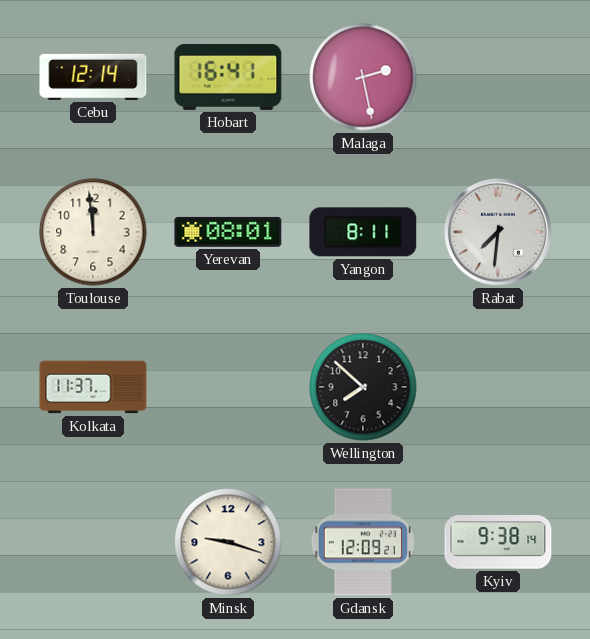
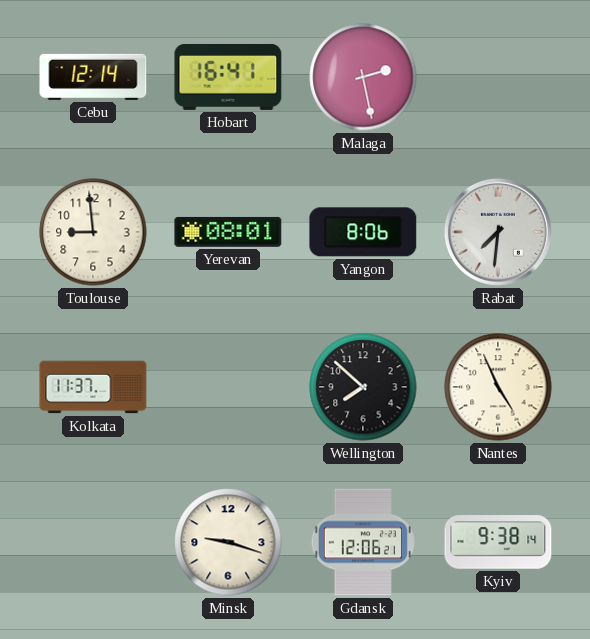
Toulouse: 11:59 -> 8:59
Yangon: 8:11 -> 8:06
Nantes: none -> 4:56
Gdansk: 12:09 -> 12:06
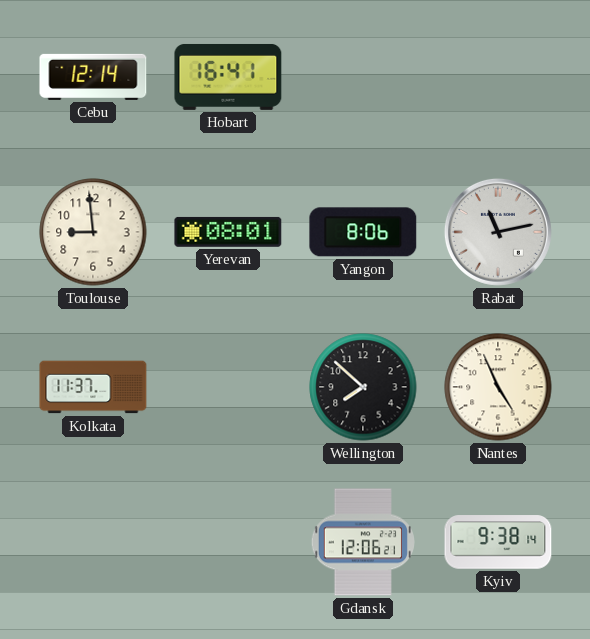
Malaga: 2:28 -> none
Rabat: 7:31 -> 11:13
Minsk: 9:18 -> none
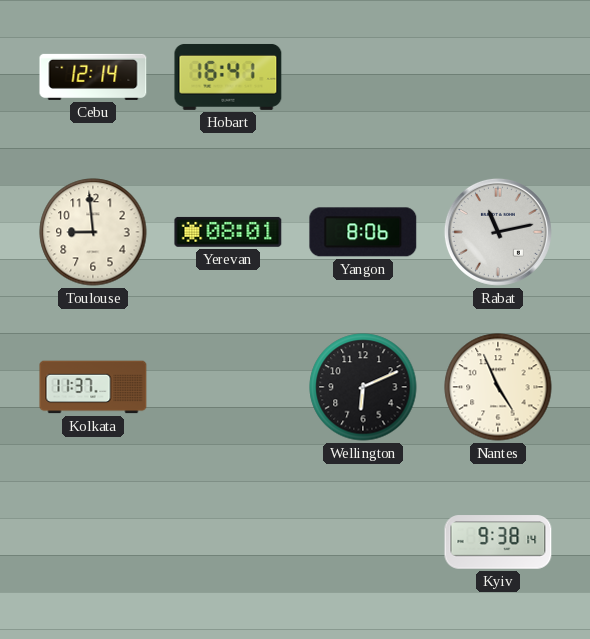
Wellington: 7:52 -> 6:11
Gdansk: 12:06 -> none
